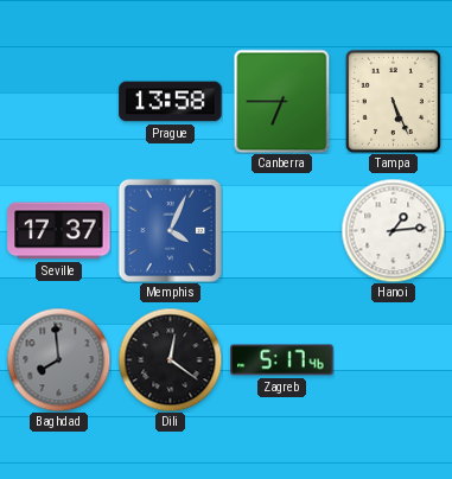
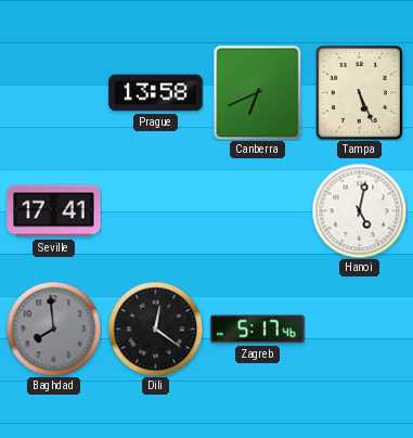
Canberra: 6:45 -> 6:41
Seville: 17:37 -> 17:41
Memphis: 4:04 -> none
Hanoi: 1:14 -> 5:02
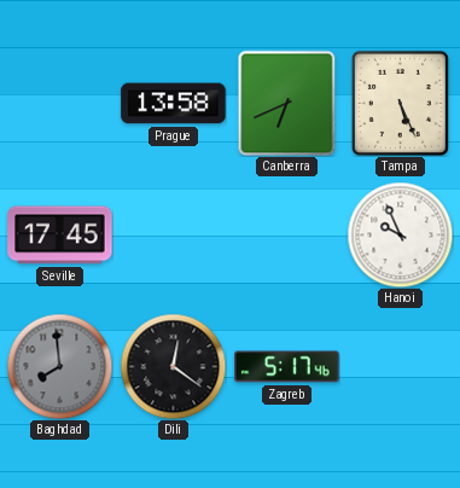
Seville: 17:41 -> 17:45
Hanoi: 5:02 -> 9:56
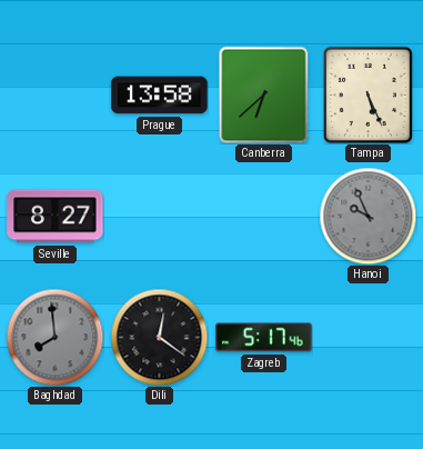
Canberra: 6:41 -> 6:38
Seville: 17:45 -> 8:27
Hanoi dial: white -> grey
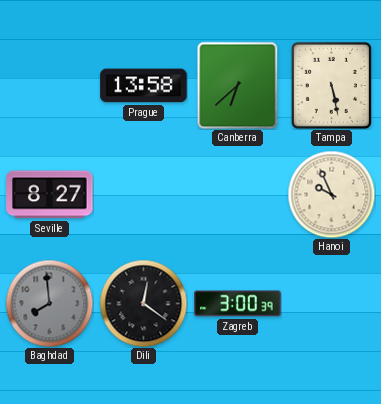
Tampa: 5:26 -> 5:28
Hanoi dial: grey -> cream
Zagreb: 5:17 -> 3:00
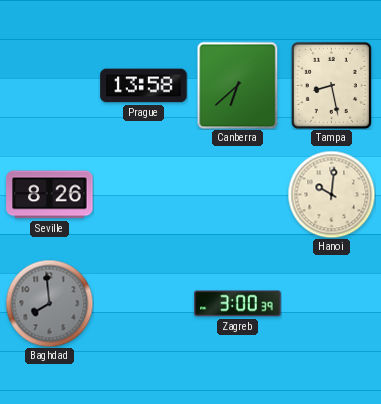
Tampa: 5:28 -> 8:28
Seville: 8:27 -> 8:26
Hanoi: 9:56 -> 10:01
Dili: 12:21 -> none
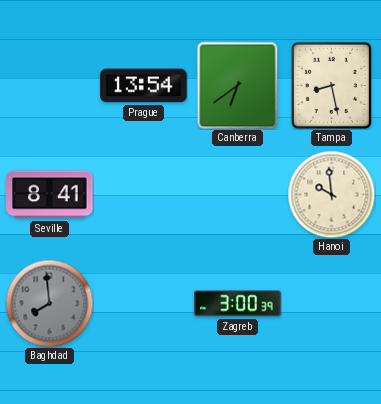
Prague: 13:58 -> 13:54
Canberra: 6:38 -> 6:39
Seville: 8:26 -> 8:41
Hanoi: 10:01 -> 9:59
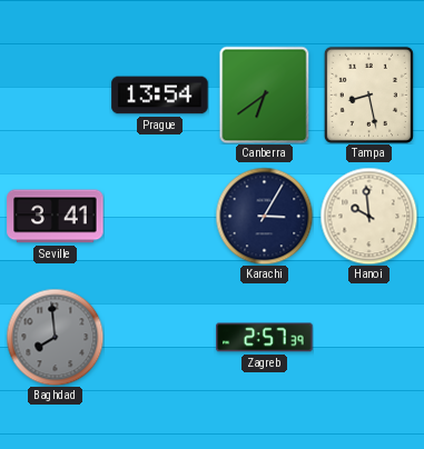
Seville: 8:41 -> 3:41
Karachi: none -> 3:05
Zagreb: 3:00 -> 2:57
